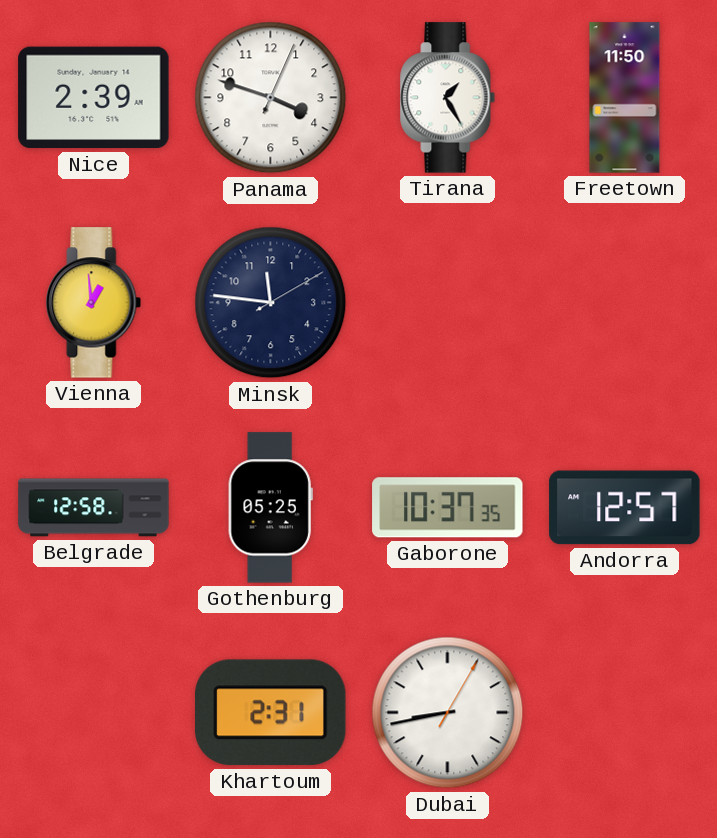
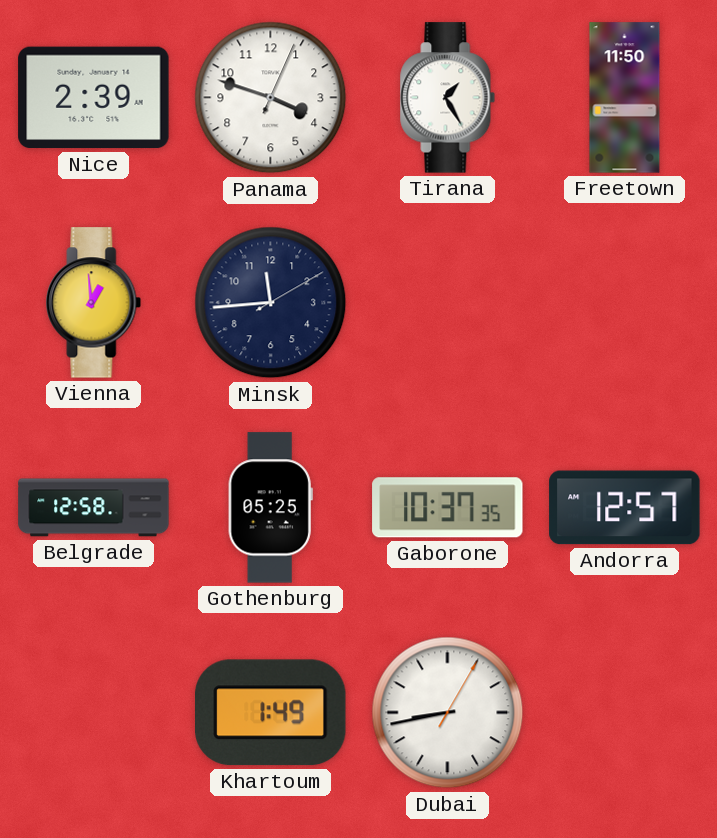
Minsk: 11:46 -> 11:44
Khartoum: 2:31 -> 1:49
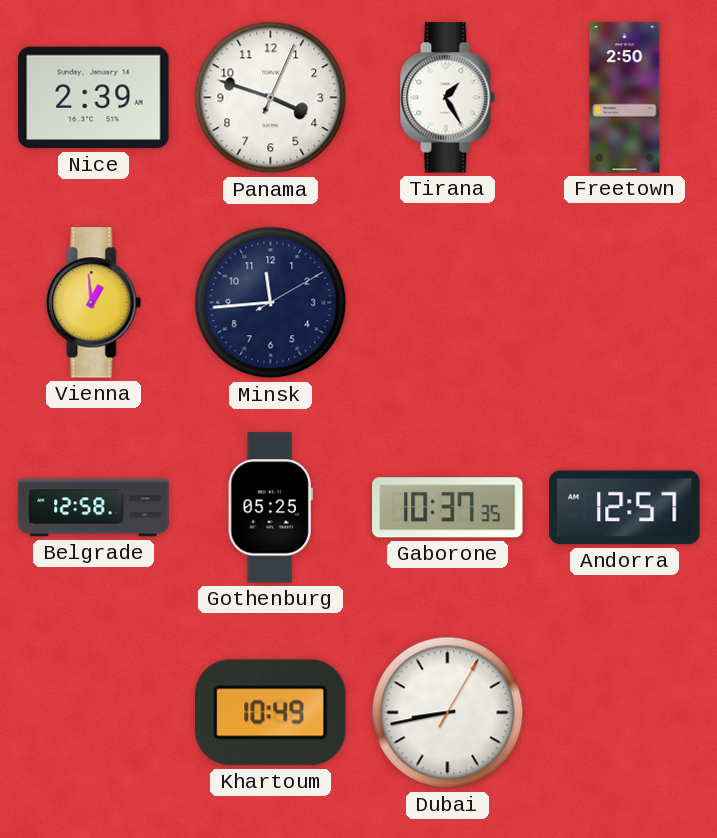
Freetown: 11:50 -> 2:50
Khartoum: 1:49 -> 10:49
